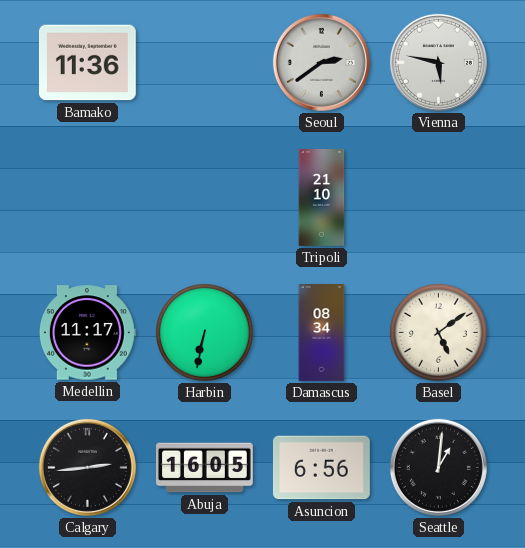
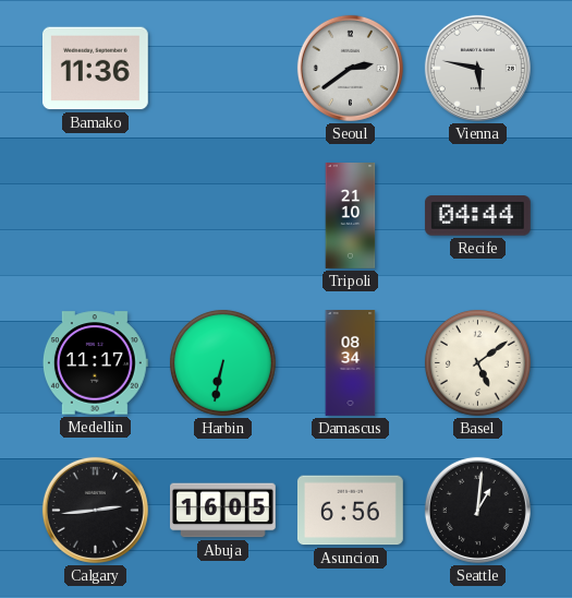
Recife: none -> 04:44
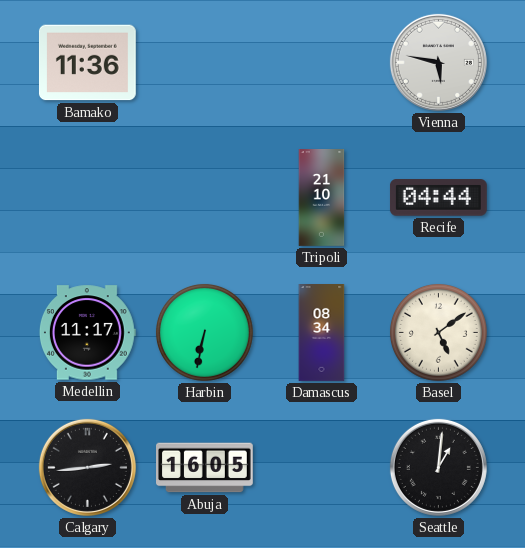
Seoul: 2:39 -> none
Asuncion: 6:56 -> none
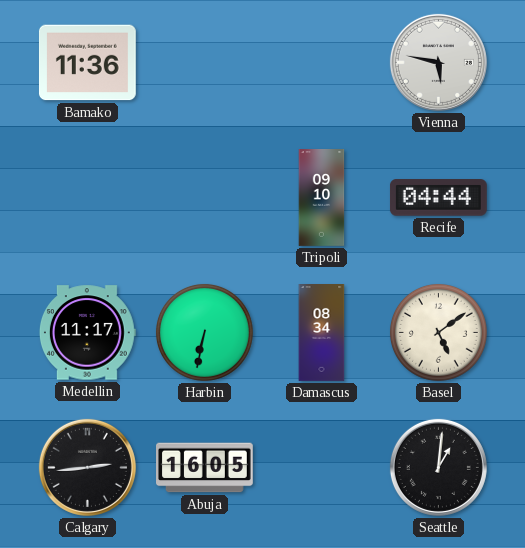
Tripoli: 21:10 -> 09:10
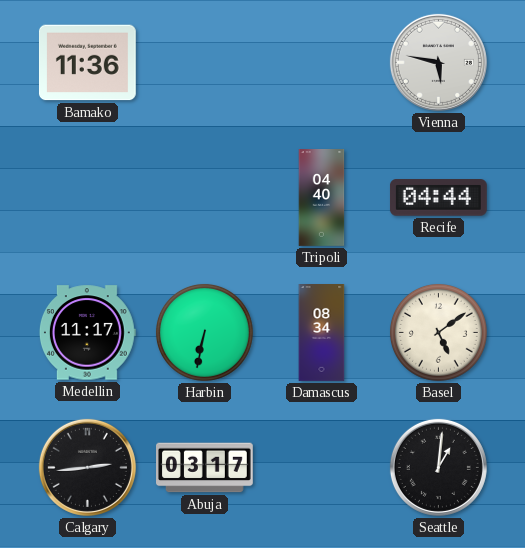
Tripoli: 09:10 -> 04:40
Abuja: 16:05 -> 03:17
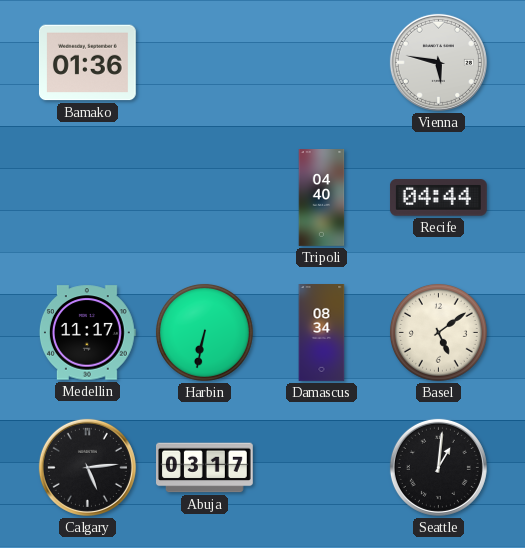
Bamako: 11:36 -> 01:36
Calgary: 2:44 -> 5:14
